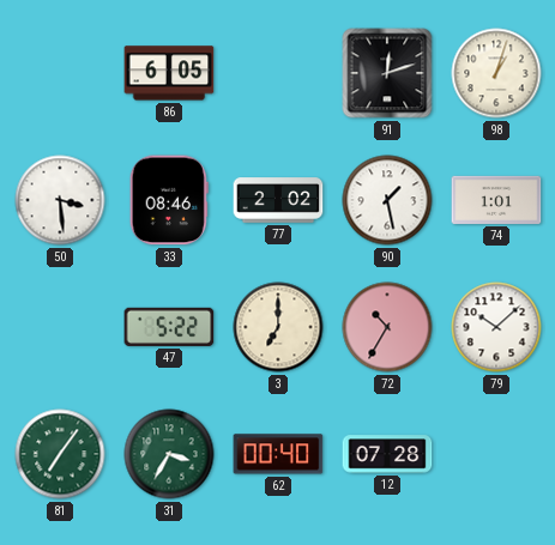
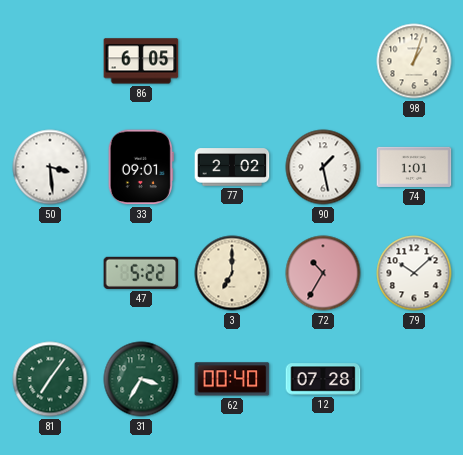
91: 12:12 -> none
33: 08:46 -> 09:01
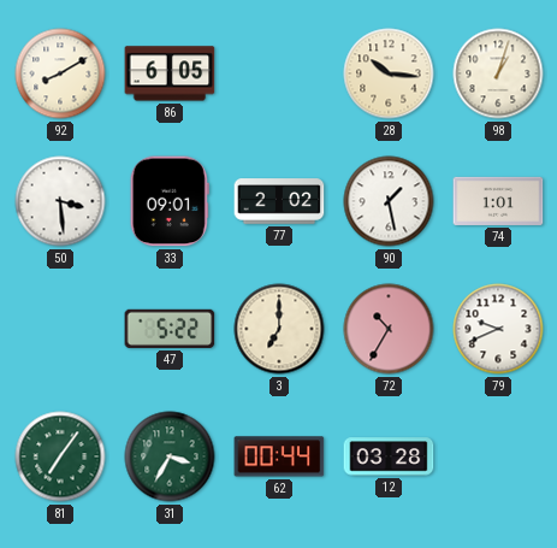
92: none -> 8:10
28: none -> 10:16
79: 10:08 -> 9:41
62: 00:40 -> 00:44
12: 07:28 -> 03:28
